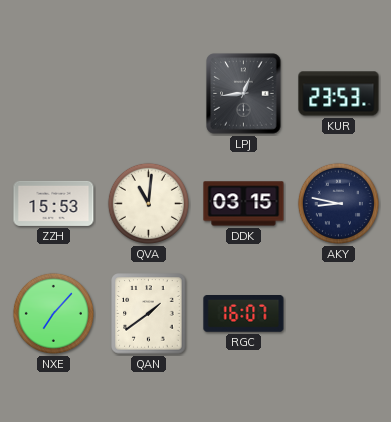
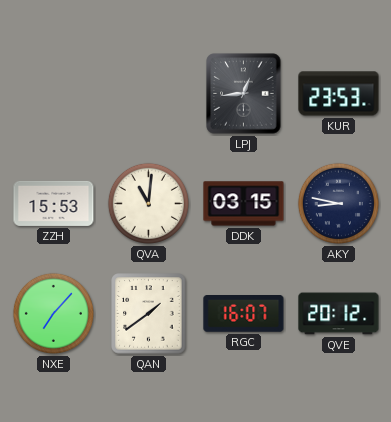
QVE: none -> 20:12
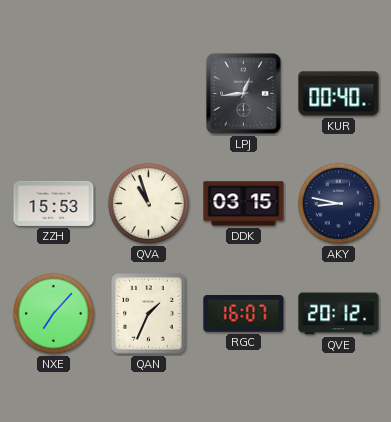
KUR: 23:53 -> 00:40
QVA: 11:01 -> 10:57
QAN: 1:39 -> 1:34
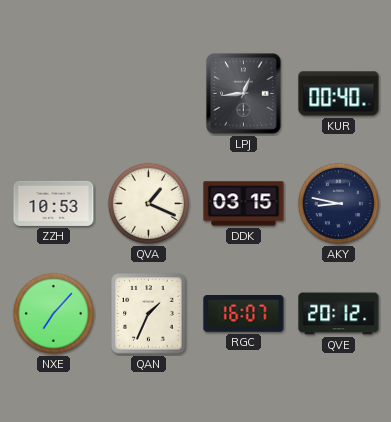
ZZH: 15:53 -> 10:53
QVA: 10:57 -> 1:19
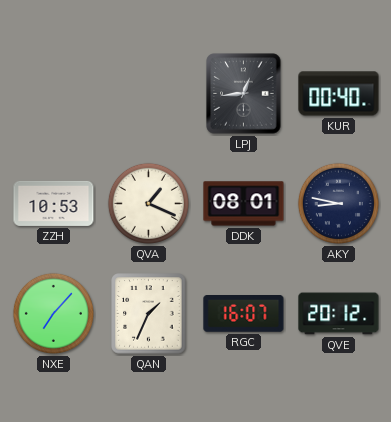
DDK: 03:15 -> 08:01
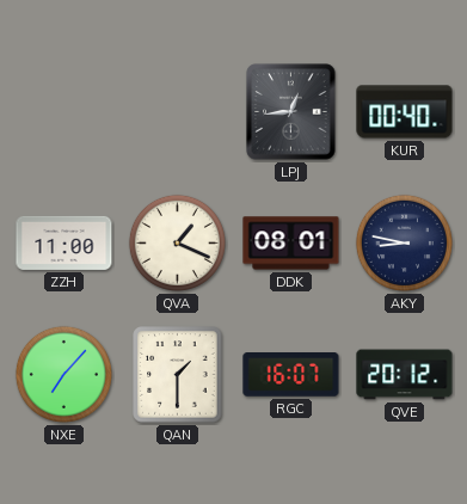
ZZH: 10:53 -> 11:00
QAN: 1:34 -> 1:30
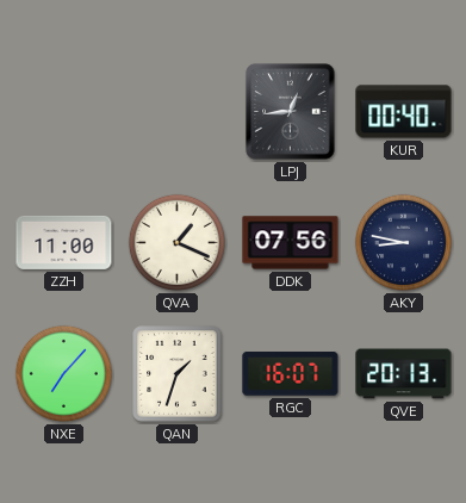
DDK: 08:01 -> 07:56
QAN: 1:30 -> 1:33
QVE: 20:12 -> 20:13
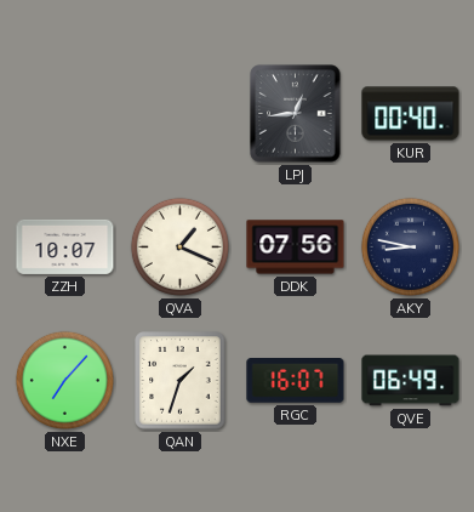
ZZH: 11:00 -> 10:07
QVE: 20:13 -> 06:49
